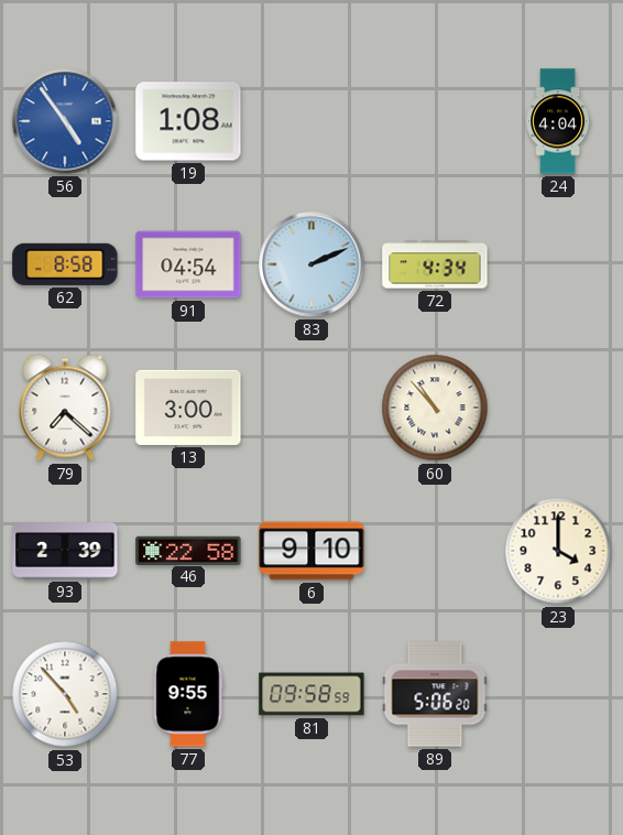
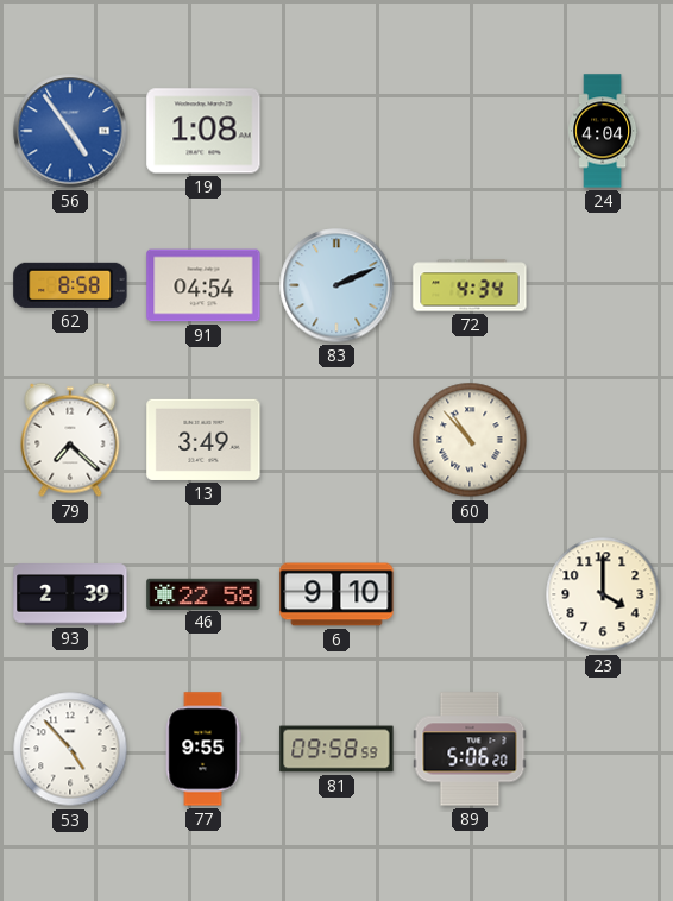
13: 3:00 -> 3:49
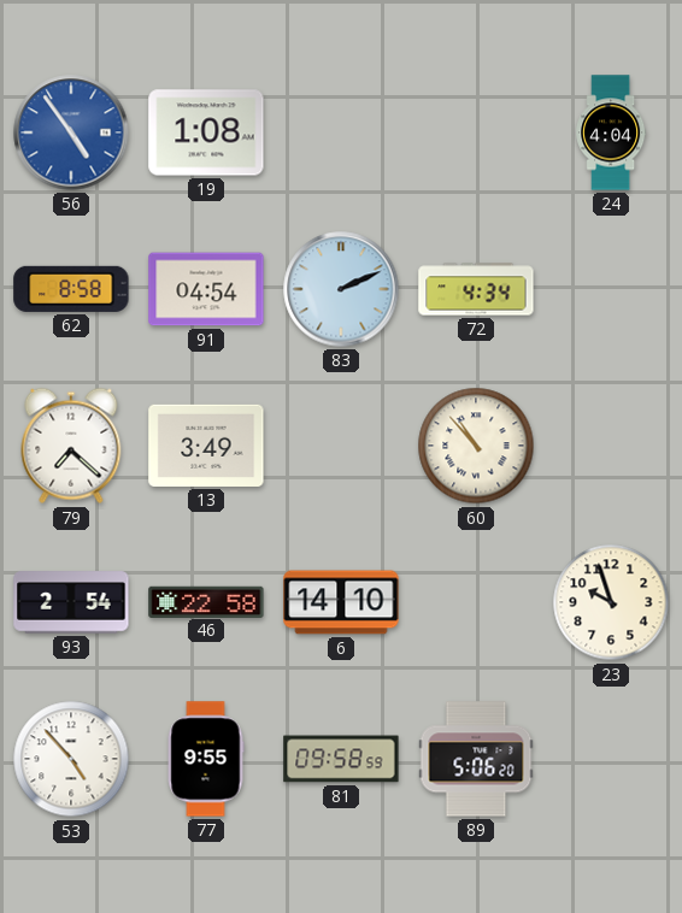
93: 2:39 -> 2:54
6: 9:10 -> 14:10
23: 4:00 -> 9:57
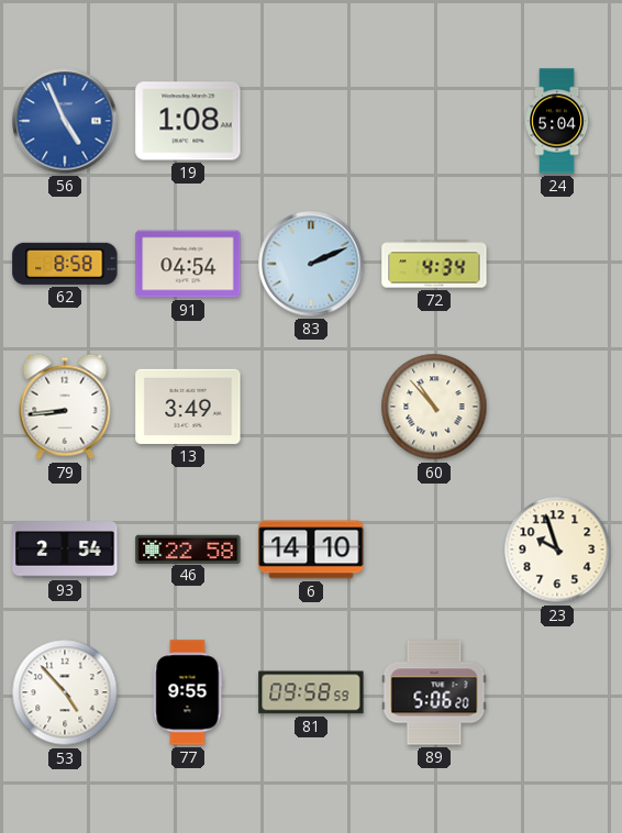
56: 4:54 -> 4:56
24: 4:04 -> 5:04
79: 7:22 -> 8:44
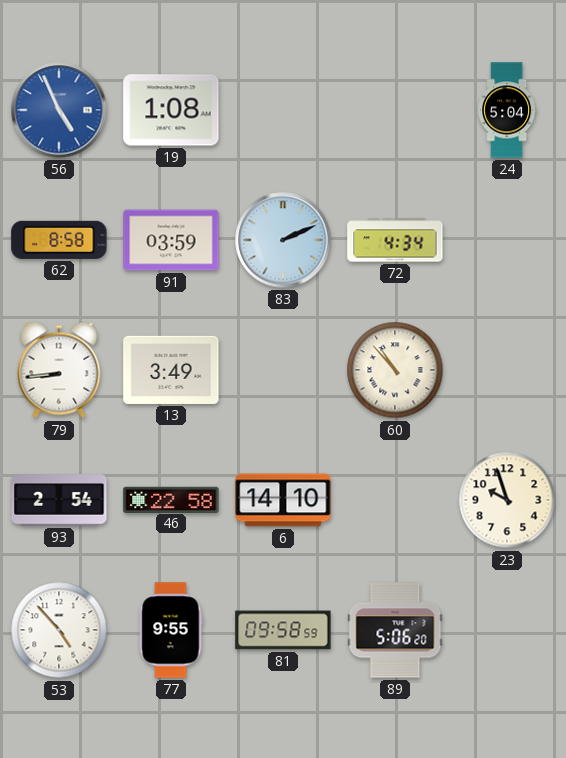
91: 04:54 -> 03:59
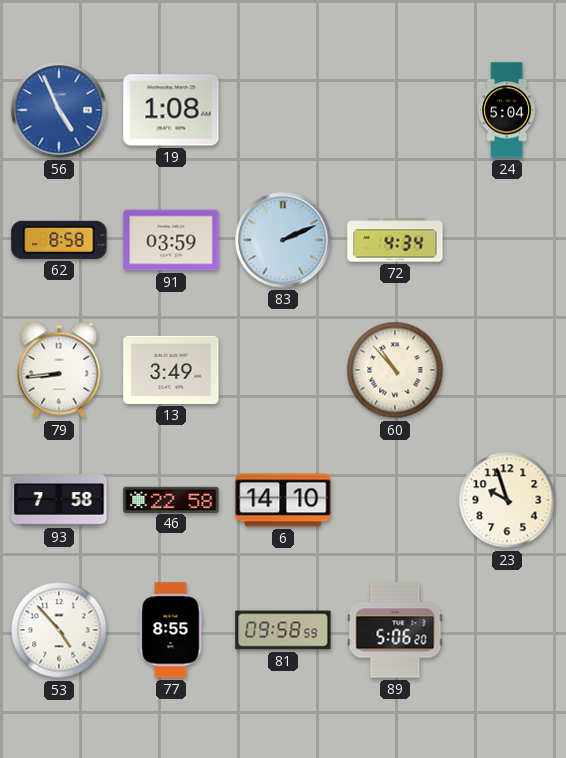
93: 2:54 -> 7:58
77: 9:55 -> 8:55
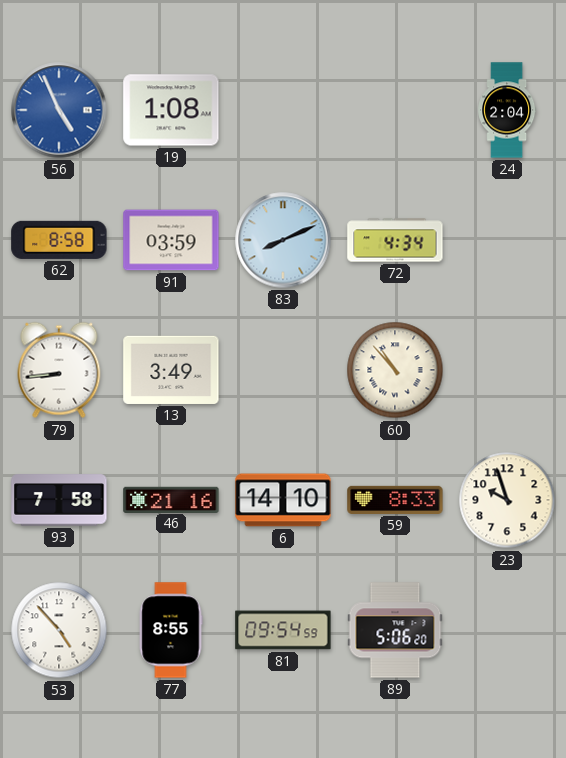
24: 5:04 -> 2:04
83: 2:11 -> 8:11
46: 22:58 -> 21:16
59: none -> 8:33
81: 09:58 -> 09:54
